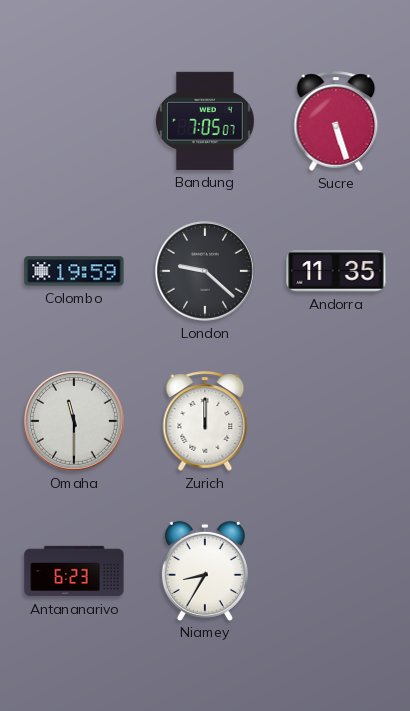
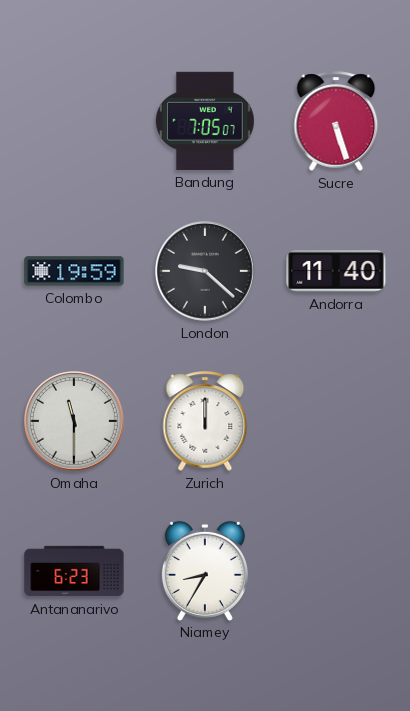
Andorra: 11:35 -> 11:40
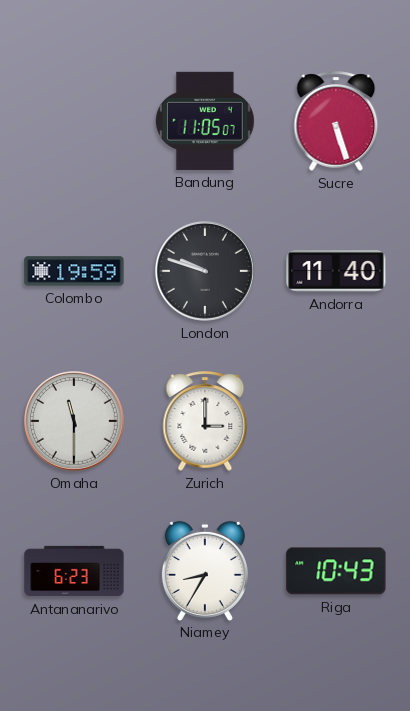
Bandung: 7:05 -> 11:05
London: 9:22 -> 9:48
Zurich: 12:00 -> 3:00
Riga: none -> 10:43
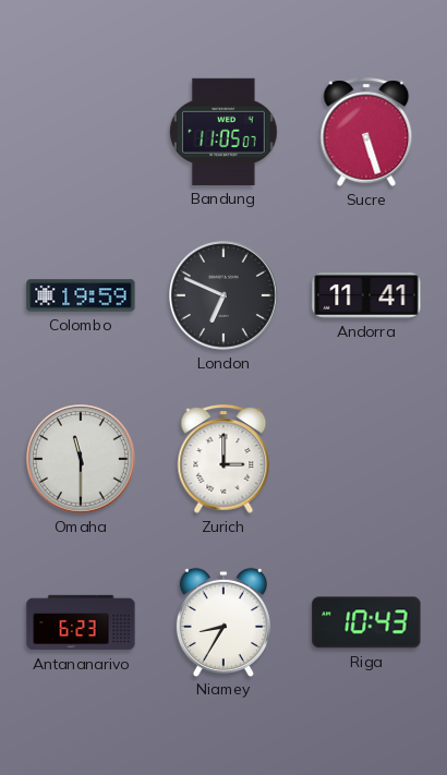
London: 9:48 -> 6:49
Andorra: 11:40 -> 11:41
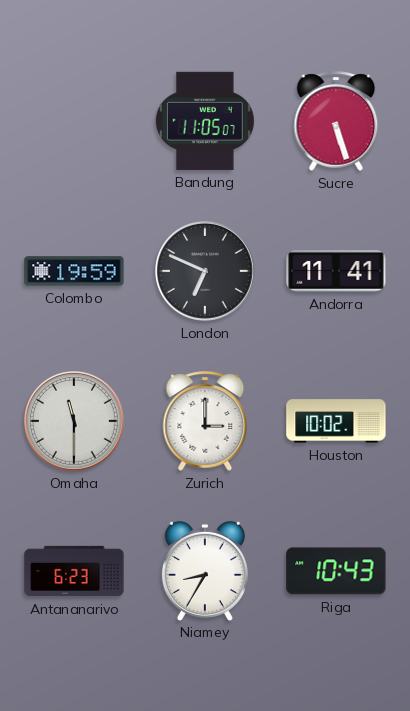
Houston: none -> 10:02
